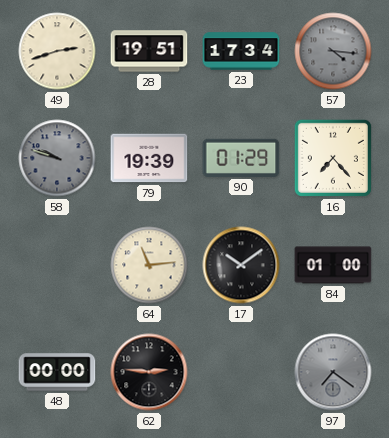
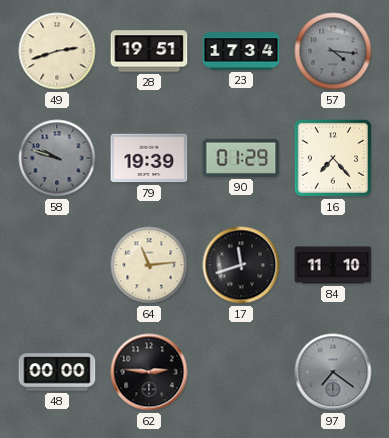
17: 10:09 -> 11:42
84: 01:00 -> 11:10
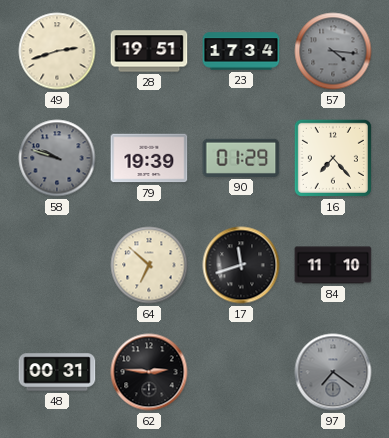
64: 11:14 -> 6:52
48: 00:00 -> 00:31
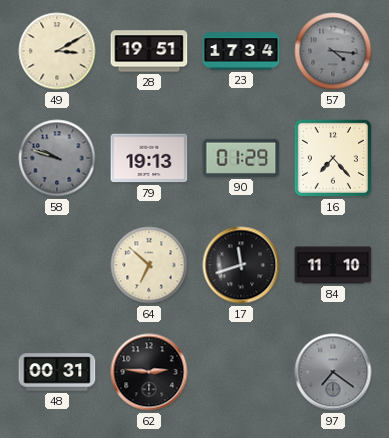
49: 2:42 -> 3:10
79: 19:39 -> 19:13
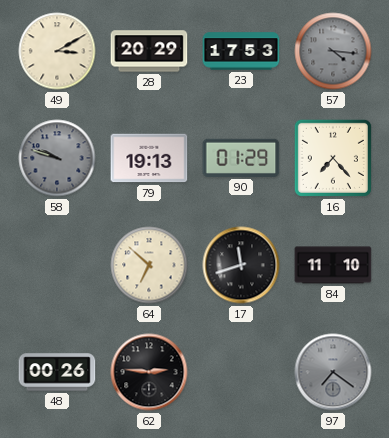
28: 19:51 -> 20:29
23: 17:34 -> 17:53
48: 00:31 -> 00:26
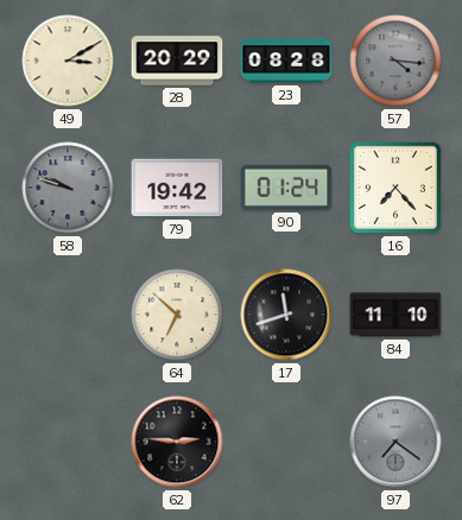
23: 17:53 -> 08:28
79: 19:13 -> 19:42
90: 01:29 -> 01:24
48: 00:26 -> none
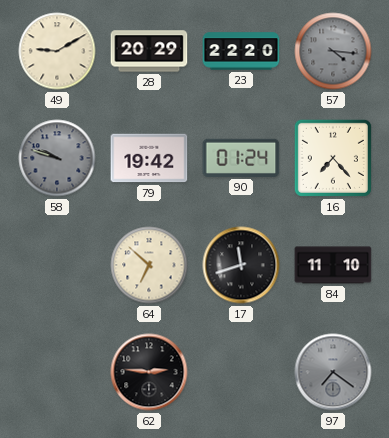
49: 3:10 -> 9:10
23: 08:28 -> 22:20
